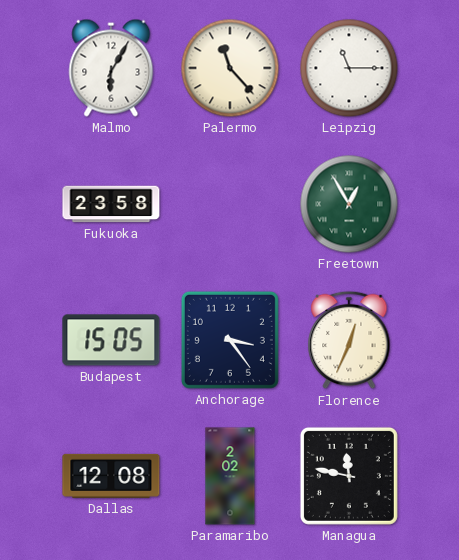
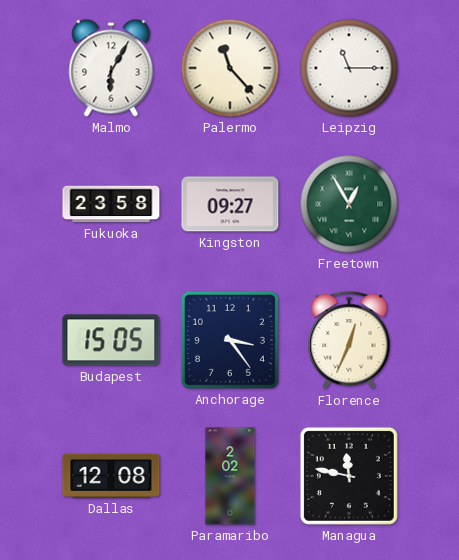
Kingston: none -> 09:27
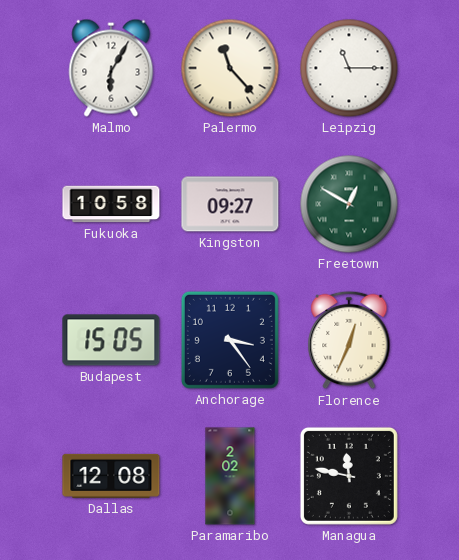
Fukuoka: 23:58 -> 10:58
Freetown: 12:55 -> 12:50
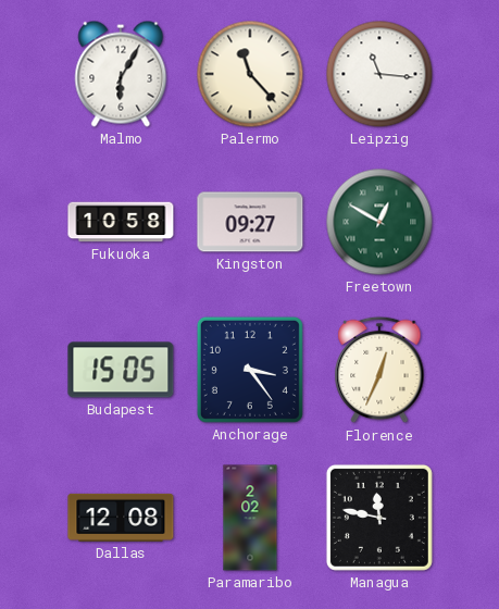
Leipzig: 11:15 -> 11:16
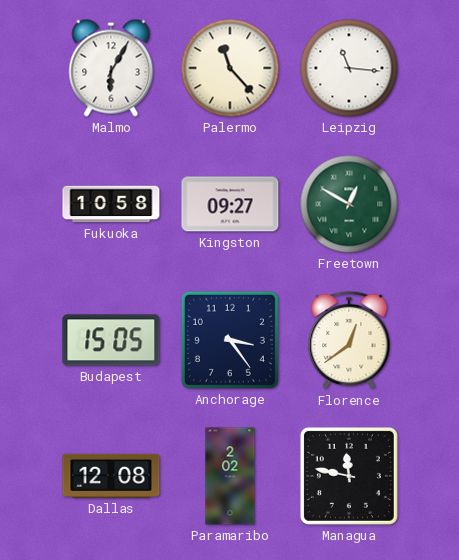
Florence: 12:34 -> 12:39
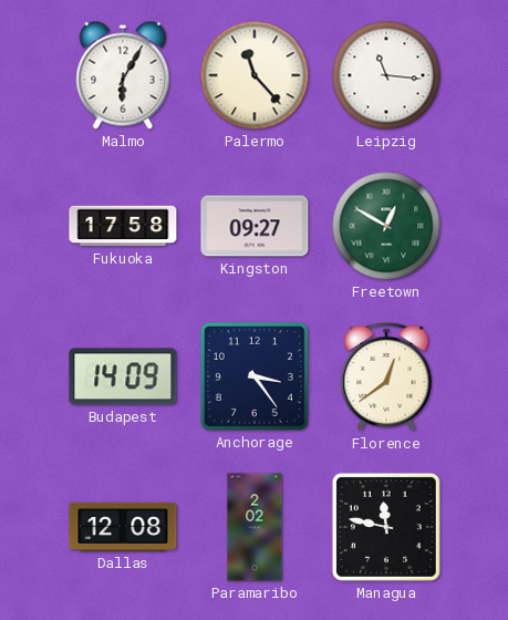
Fukuoka: 10:58 -> 17:58
Budapest: 15:05 -> 14:09
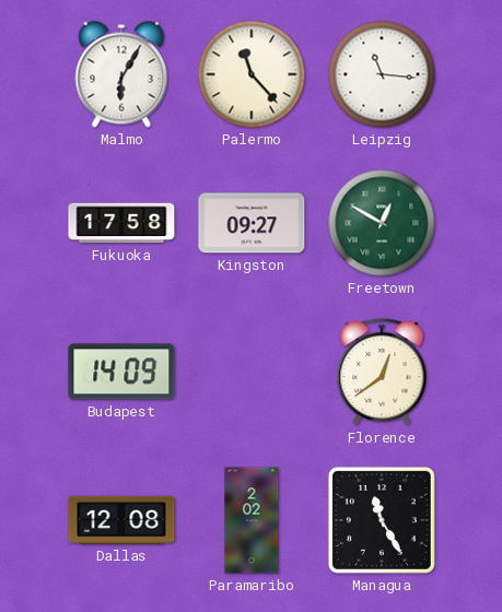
Anchorage: 3:24 -> none
Managua: 11:47 -> 11:25
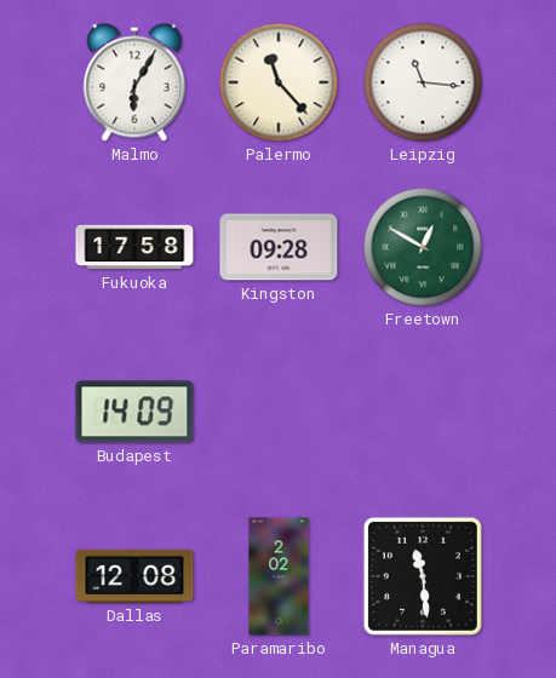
Kingston: 09:27 -> 09:28
Florence: 12:39 -> none
Managua: 11:25 -> 11:29
